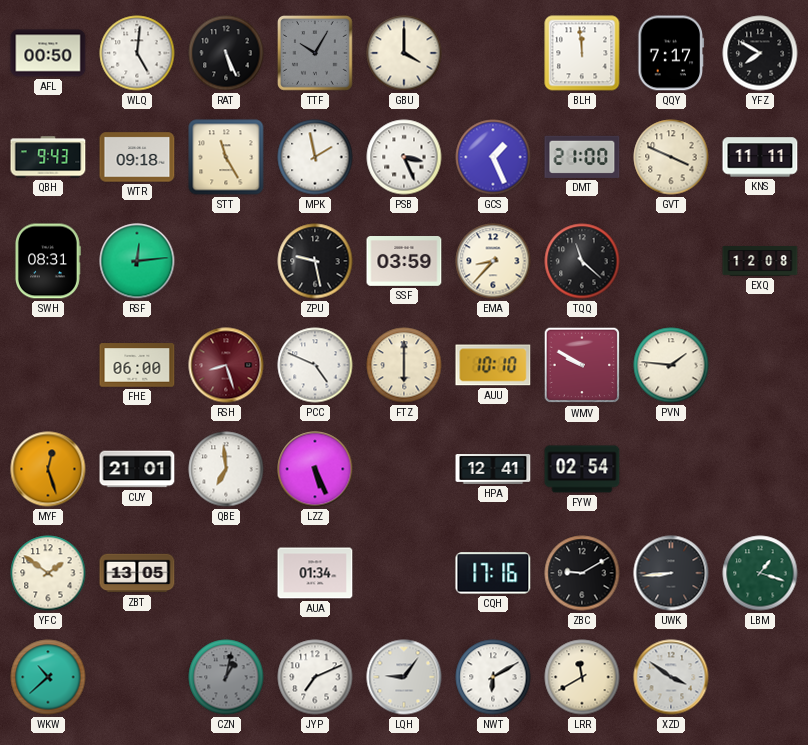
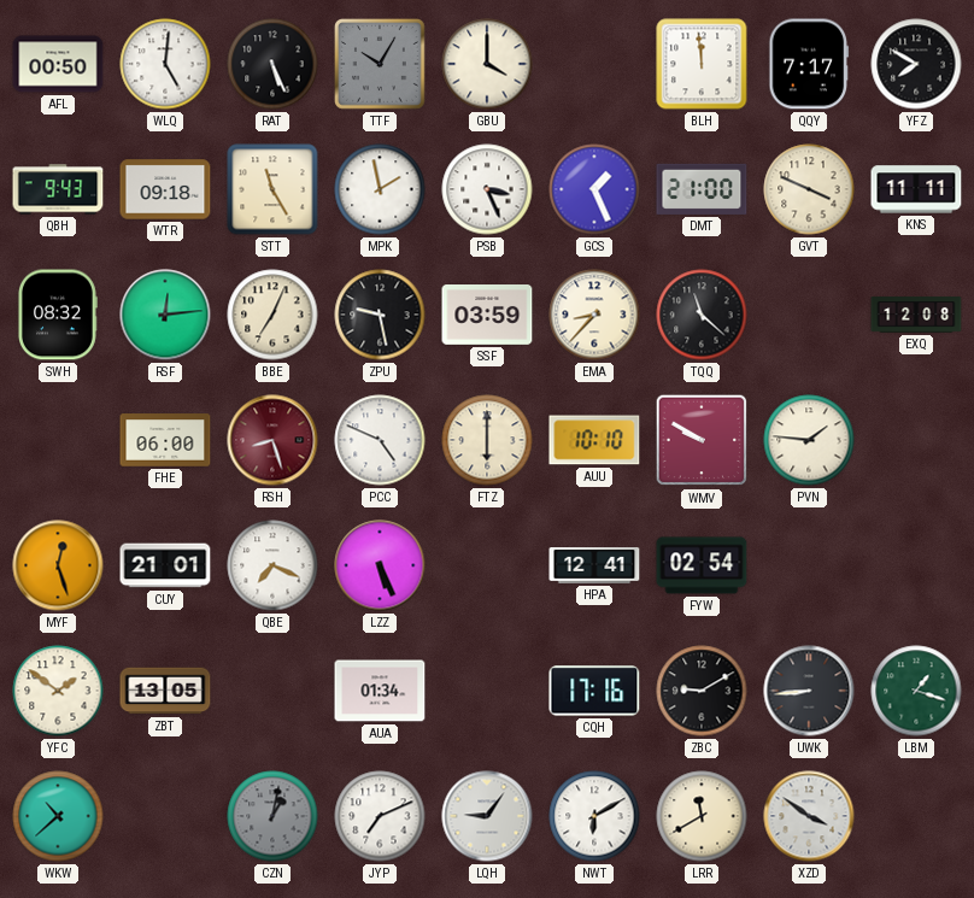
SWH: 08:31 -> 08:32
BBE: none -> 7:04
QBE: 6:59 -> 7:19
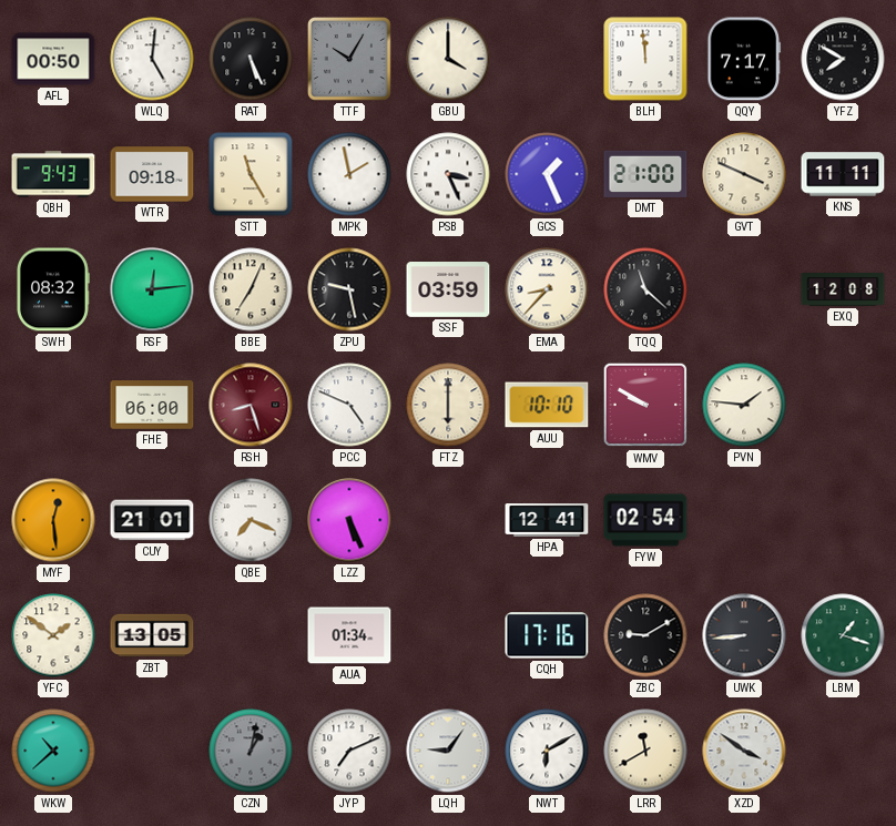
MYF: 12:27 -> 12:29
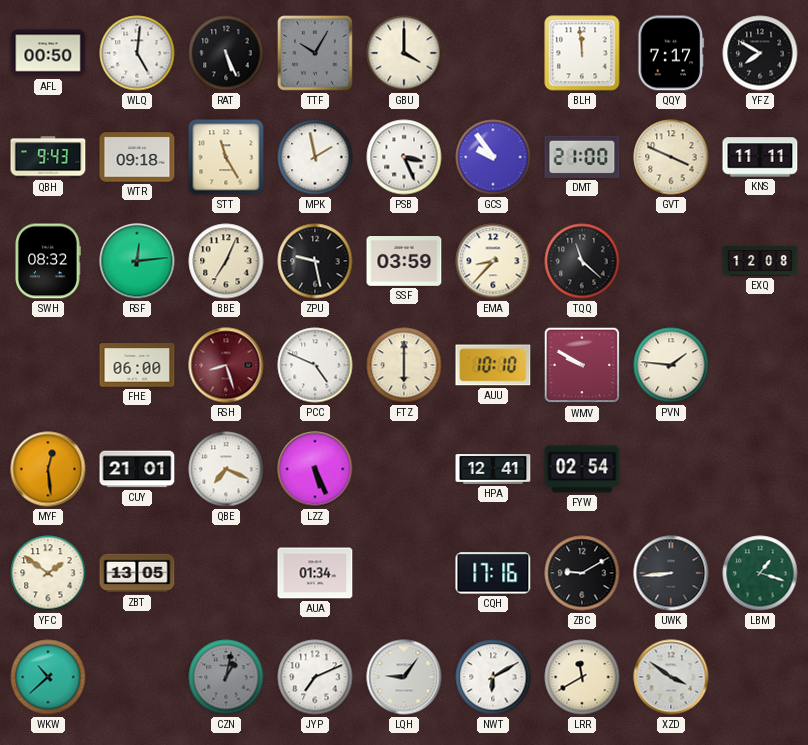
GCS: 1:26 -> 9:54
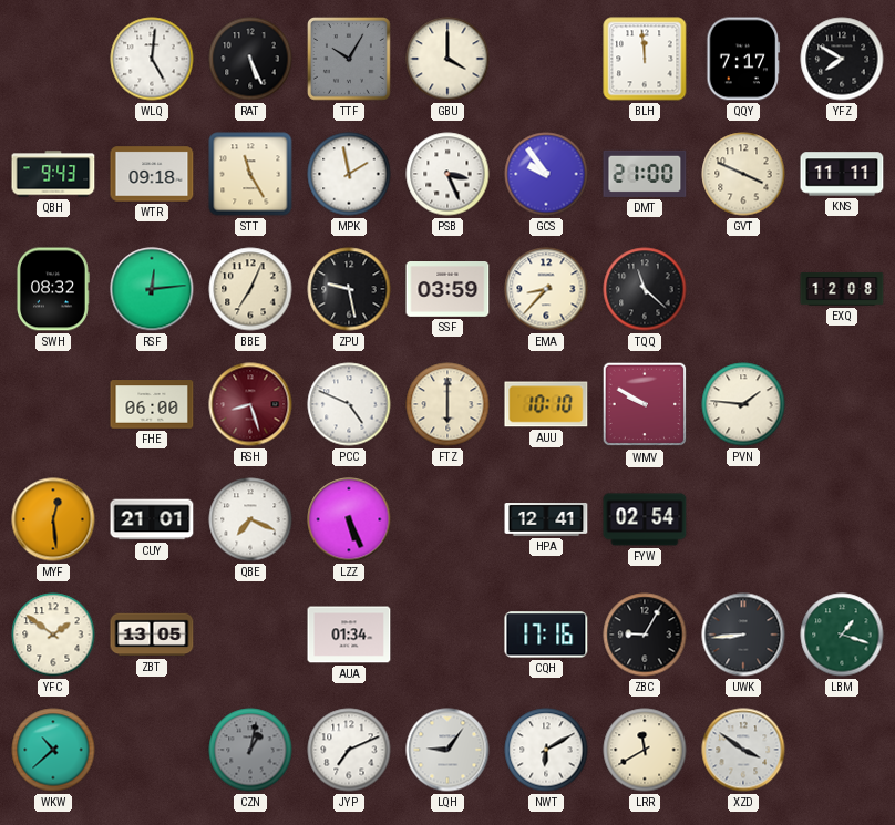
AFL: 00:50 -> none
ZBC: 9:10 -> 9:05
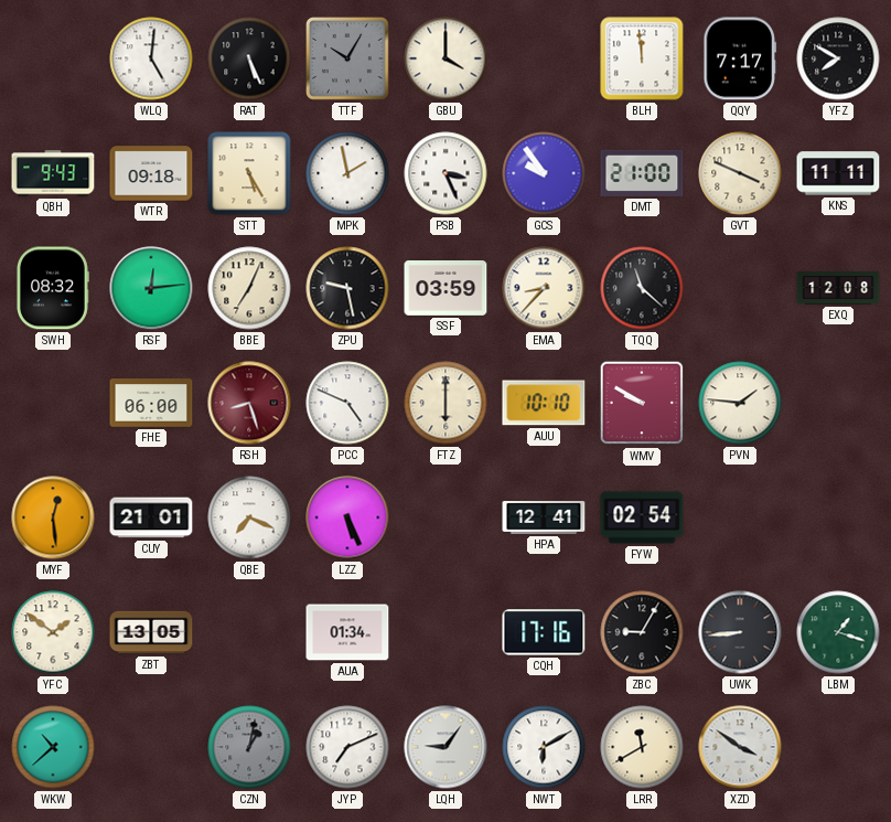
STT: 11:25 -> 5:25
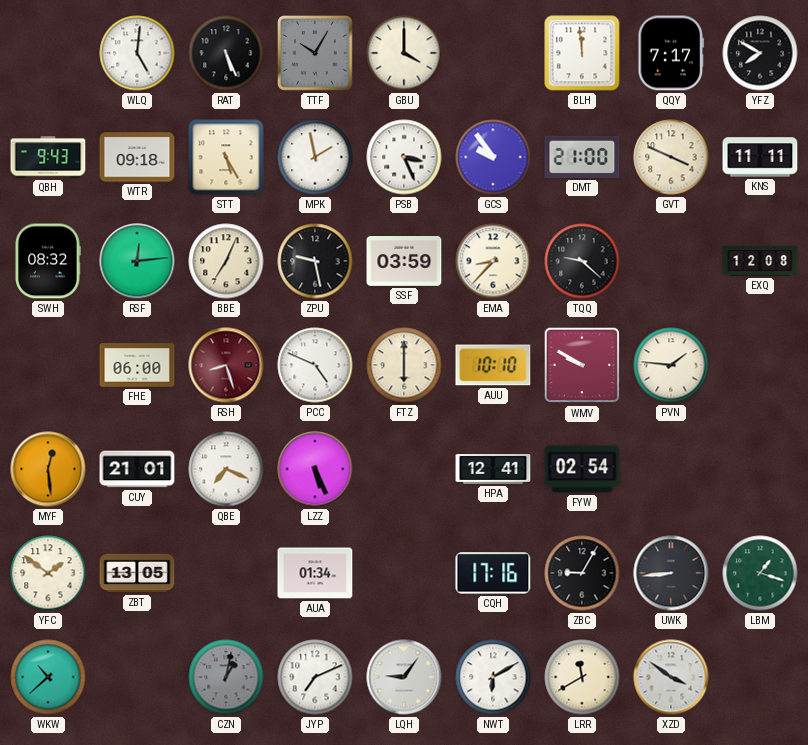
TQQ: 11:22 -> 9:22
